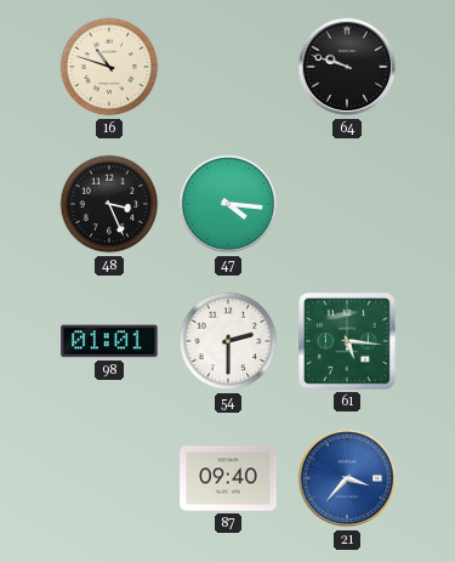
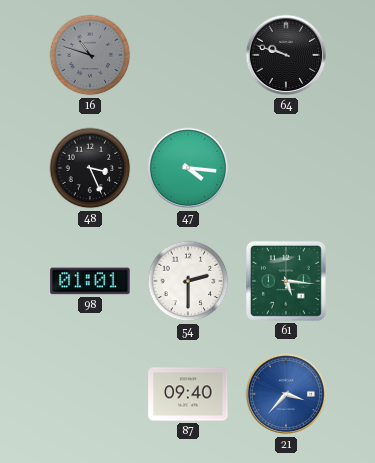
16 dial: cream -> grey
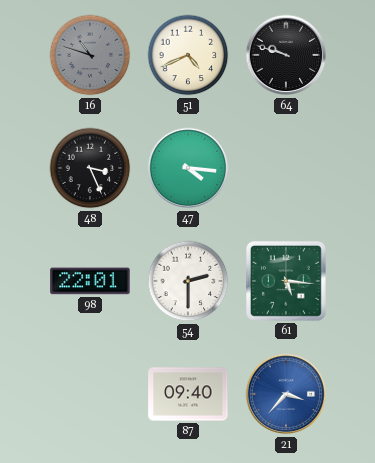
51: none -> 4:41
98: 01:01 -> 22:01
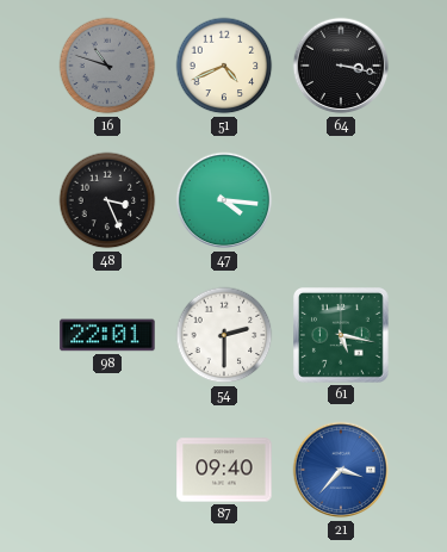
64: 9:48 -> 3:17
61: 5:16 -> 5:17
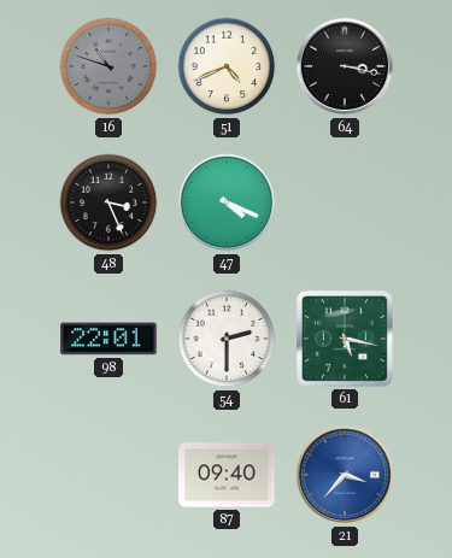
47: 4:16 -> 4:19
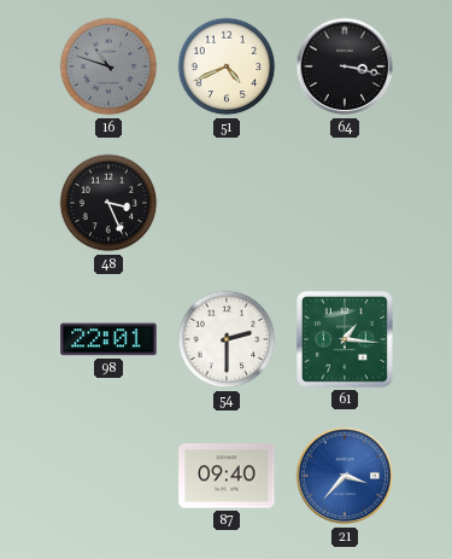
47: 4:19 -> none
61: 5:17 -> 1:16
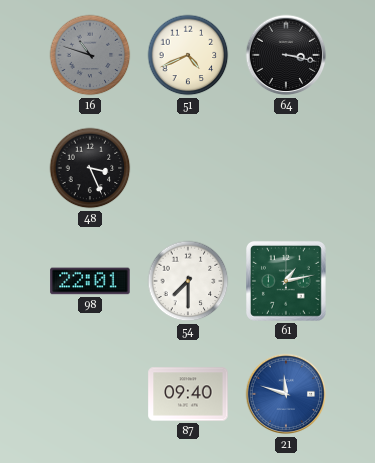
54: 2:30 -> 7:30
61: 1:16 -> 1:13
21: 3:37 -> 11:48
